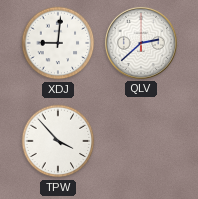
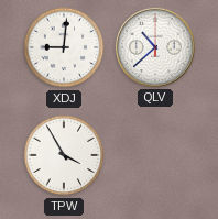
QLV: 2:38 -> 10:38
TPW: 3:53 -> 3:55
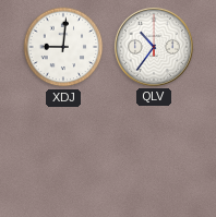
QLV: 10:38 -> 10:36
TPW: 3:55 -> none
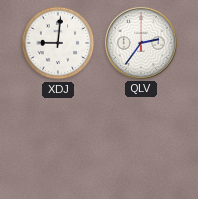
QLV: 10:36 -> 2:36
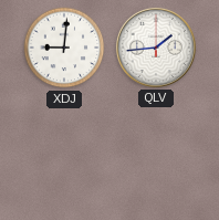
QLV: 2:36 -> 1:44
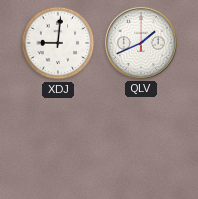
QLV: 1:44 -> 1:41
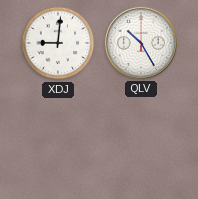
QLV: 1:41 -> 10:25
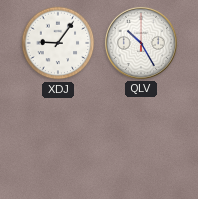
XDJ: 9:01 -> 9:06
